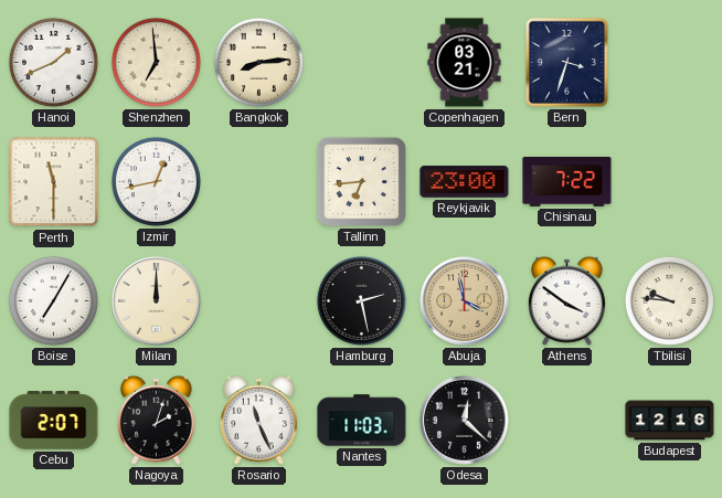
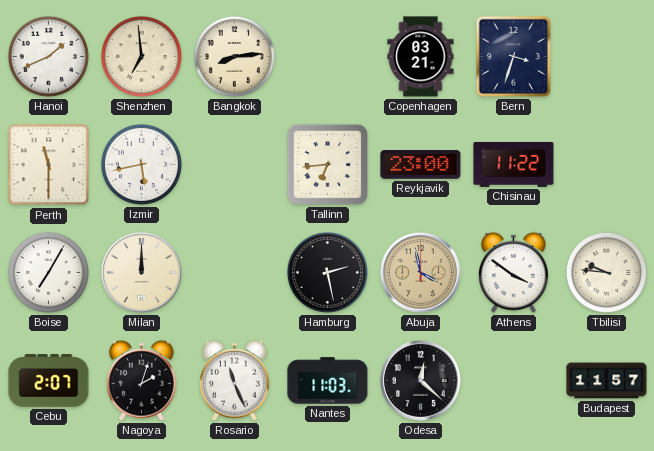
Izmir: 12:43 -> 5:43
Chisinau: 7:22 -> 11:22
Budapest: 12:16 -> 11:57
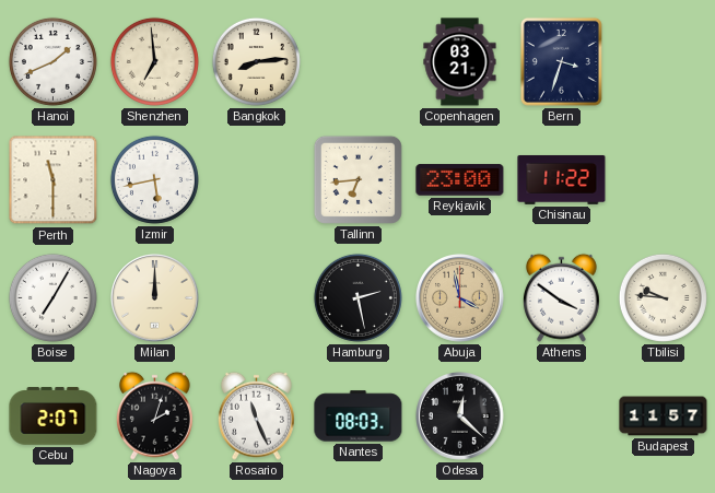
Nantes: 11:03 -> 08:03
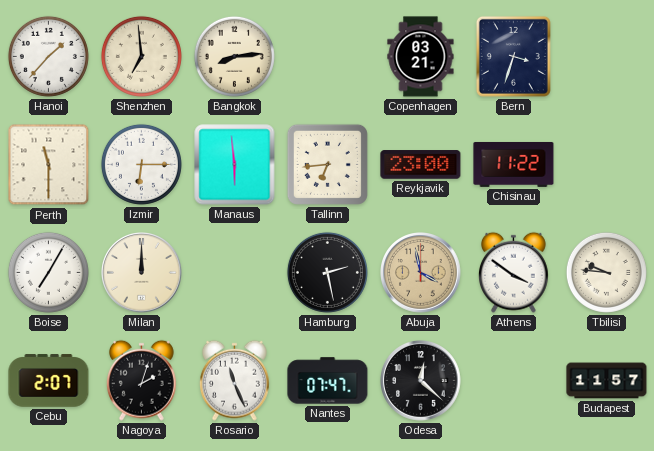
Hanoi: 1:41 -> 1:37
Izmir: 5:43 -> 6:15
Manaus: none -> 5:59
Nantes: 08:03 -> 07:47
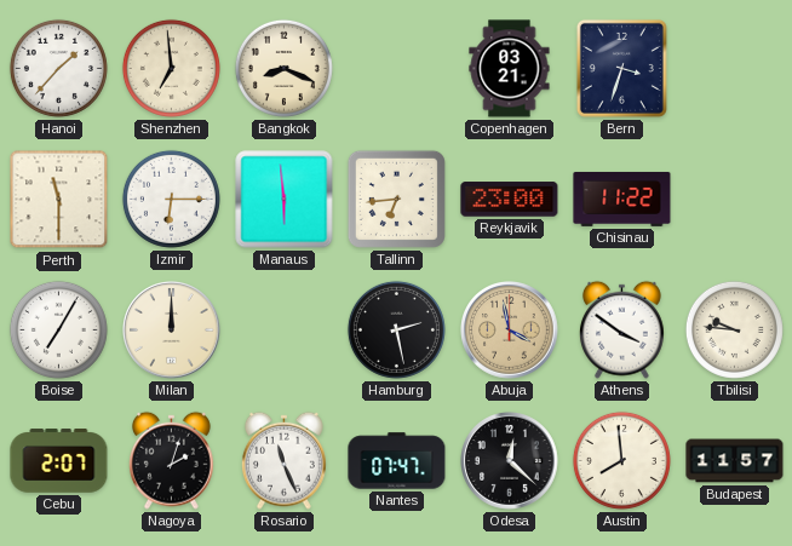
Bangkok: 8:14 -> 8:19
Austin: none -> 7:59
